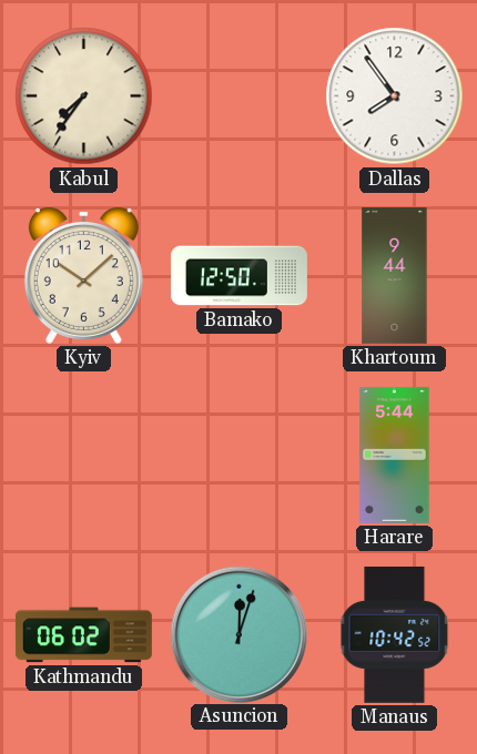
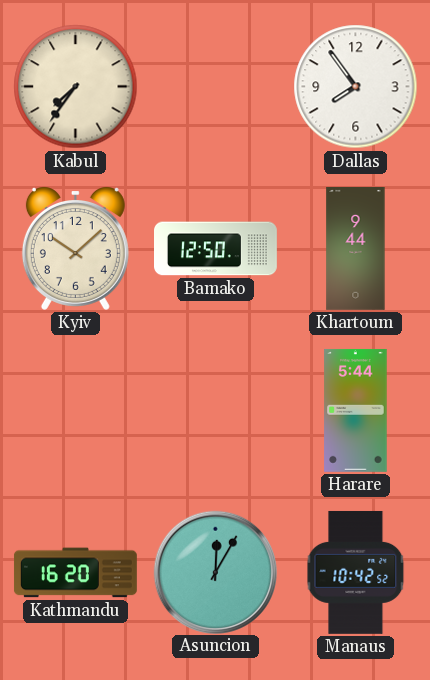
Kathmandu: 06:02 -> 16:20
Asuncion: 12:03 -> 12:05
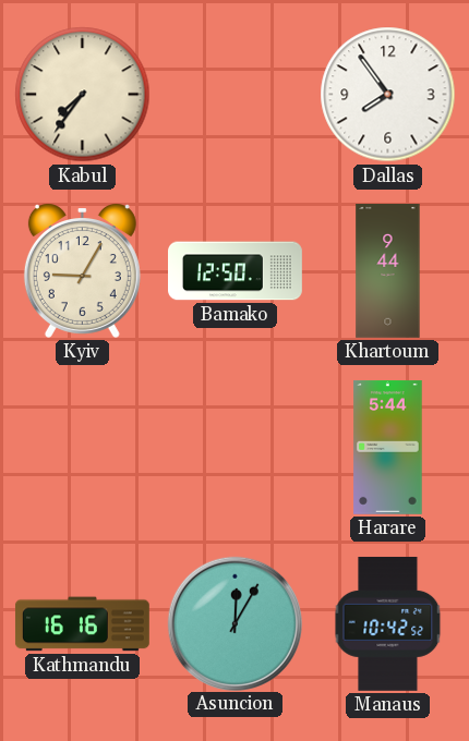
Kyiv: 10:08 -> 9:05
Kathmandu: 16:20 -> 16:16
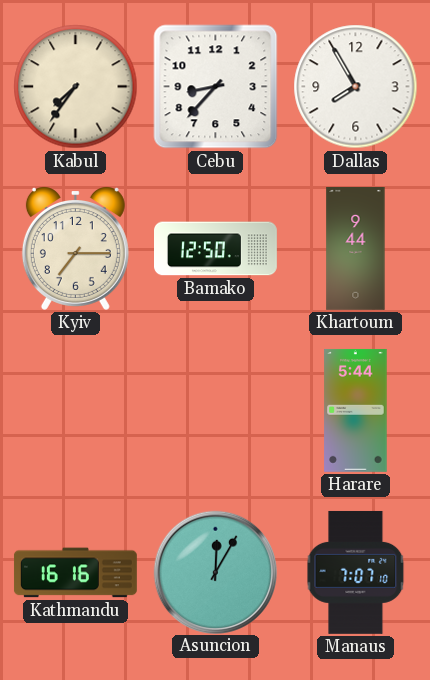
Cebu: none -> 8:37
Dallas: 7:54 -> 7:55
Kyiv: 9:05 -> 7:15
Manaus: 10:42 -> 7:07
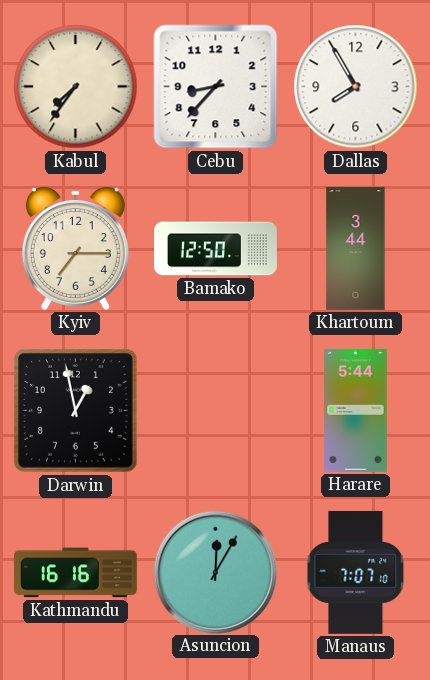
Khartoum: 9:44 -> 3:44
Darwin: none -> 12:58
